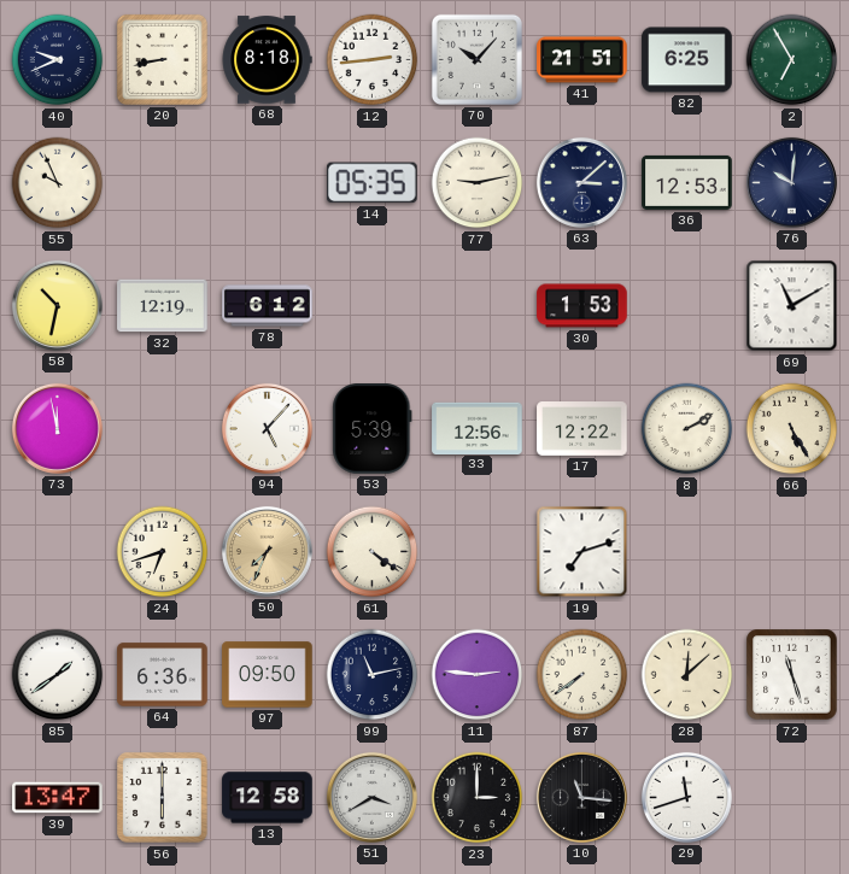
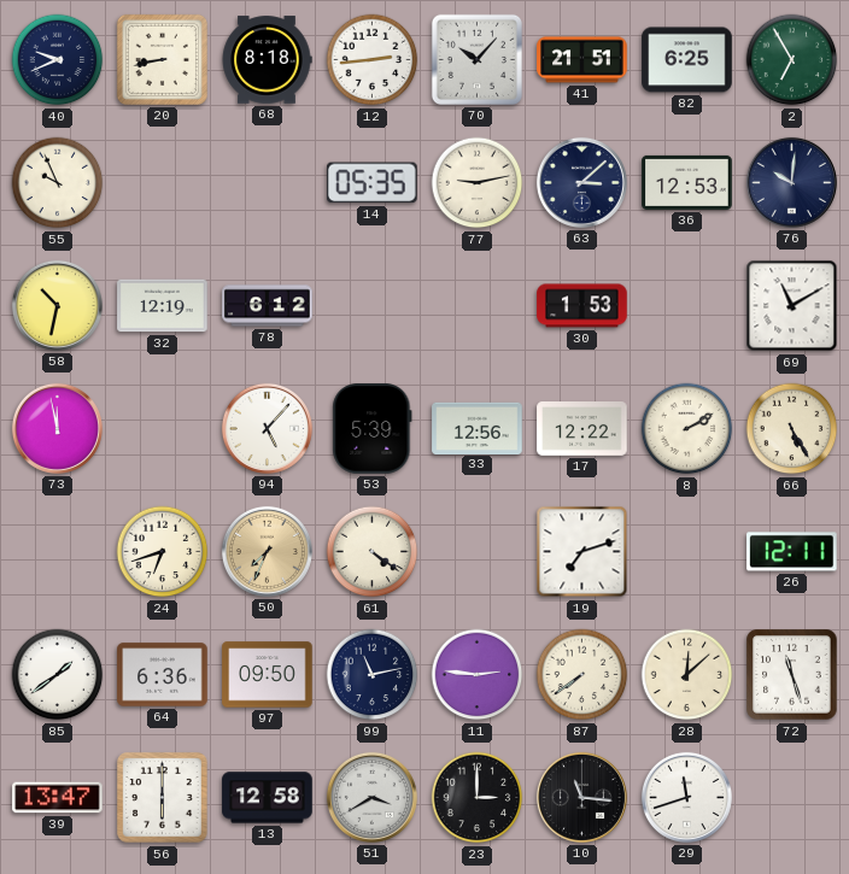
26: none -> 12:11
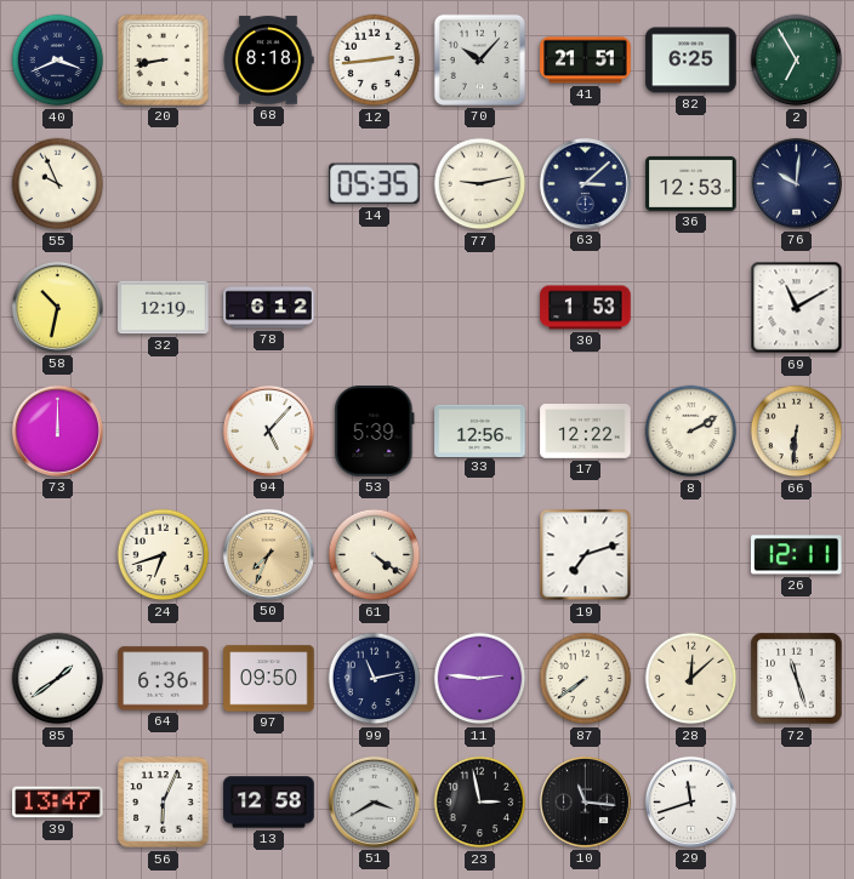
40: 9:41 -> 3:41
73: 11:58 -> 12:00
66: 5:25 -> 6:31
56: 6:00 -> 6:04
23: 3:00 -> 2:58
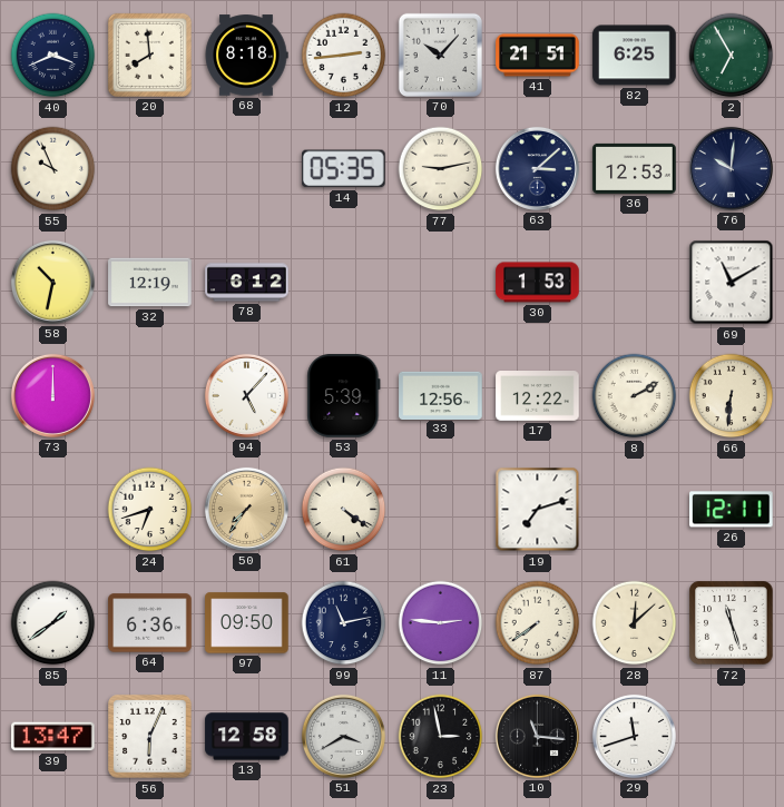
20: 8:43 -> 7:59
50: 7:34 -> 7:36
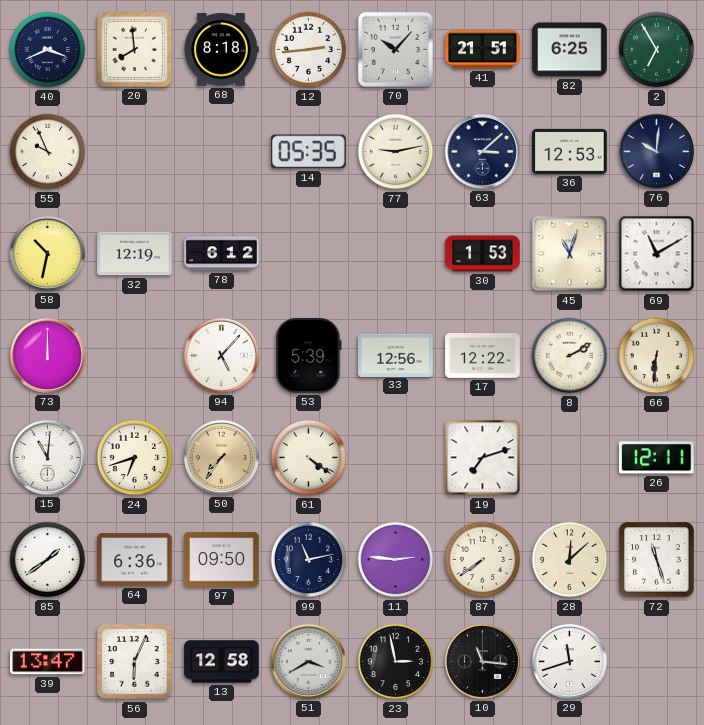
45: none -> 11:03
15: none -> 11:01
